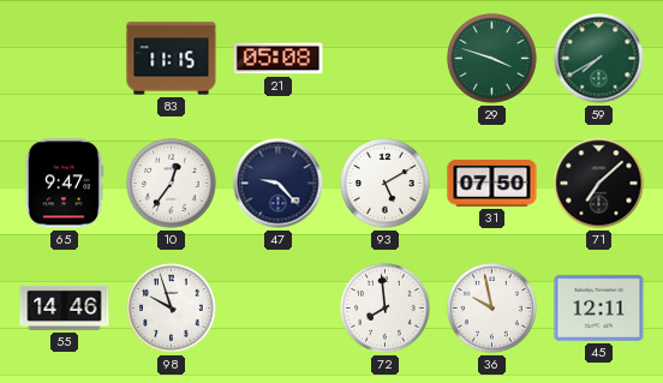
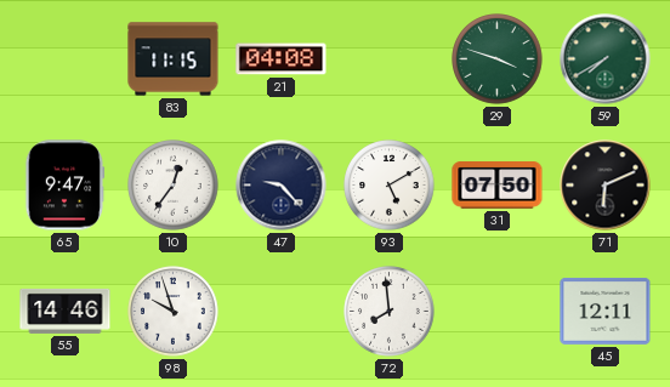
21: 05:08 -> 04:08
71: 7:08 -> 6:11
36: 9:58 -> none
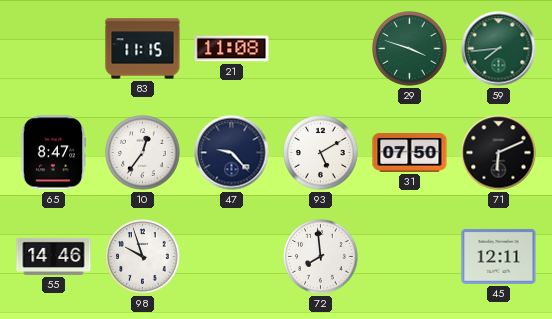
21: 04:08 -> 11:08
59: 7:40 -> 7:44
65: 9:47 -> 8:47
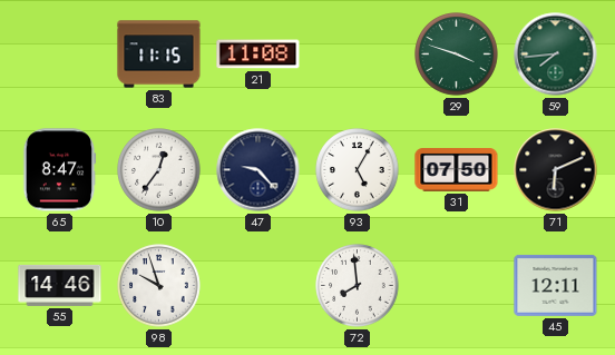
93: 5:10 -> 5:05
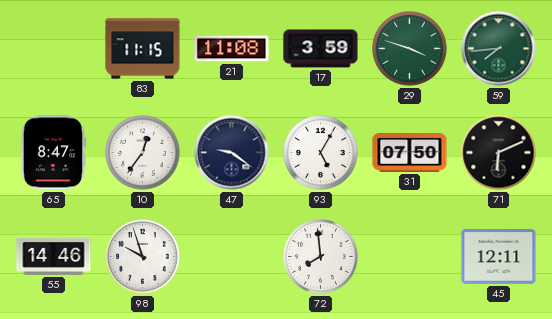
17: none -> 3:59
47: 9:23 -> 9:21
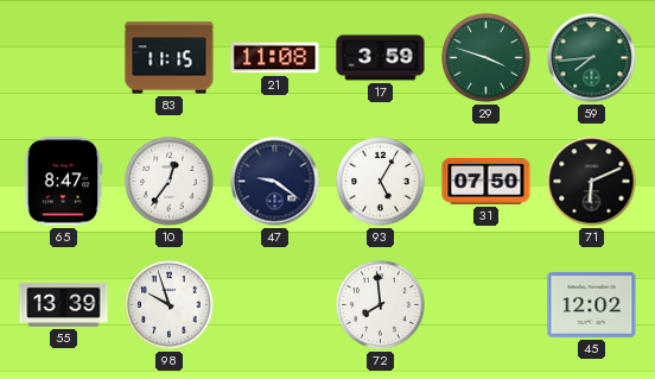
55: 14:46 -> 13:39
45: 12:11 -> 12:02
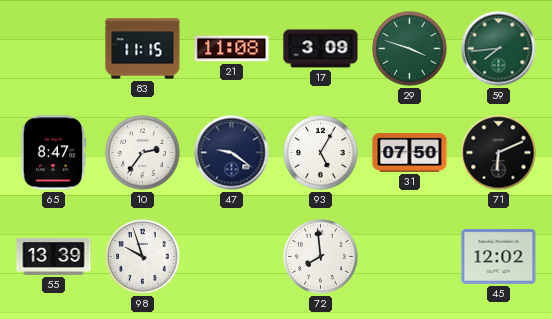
17: 3:59 -> 3:09
10: 12:36 -> 2:36
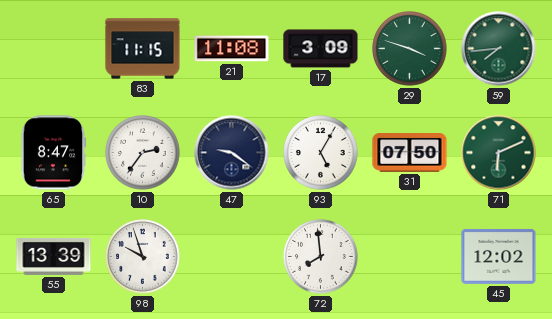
71 dial: black -> green
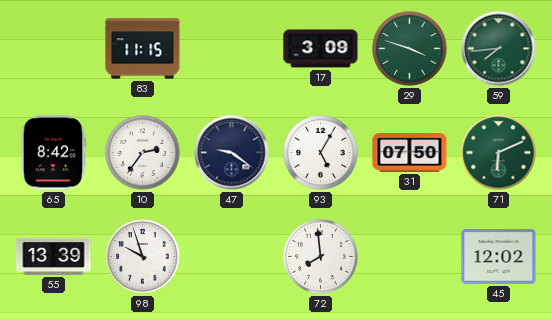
21: 11:08 -> none
65: 8:47 -> 8:42
